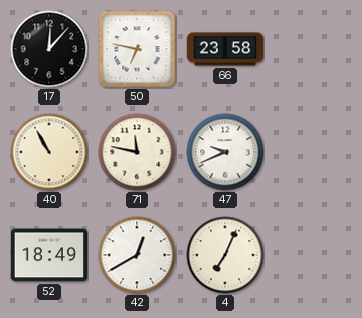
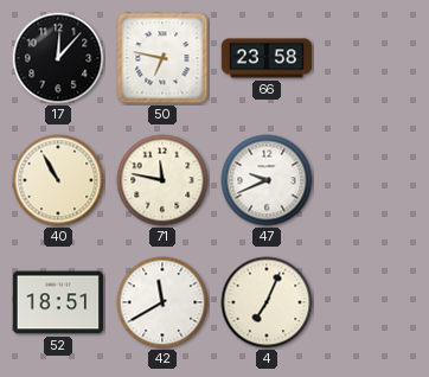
52: 18:49 -> 18:51
42: 12:40 -> 11:40
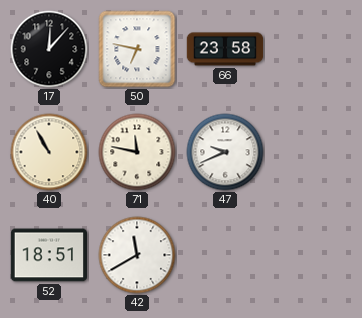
4: 7:04 -> none
